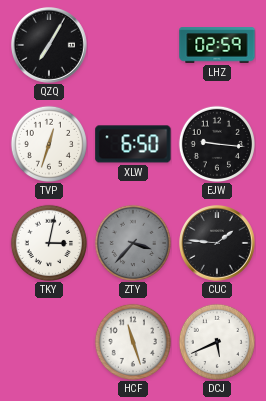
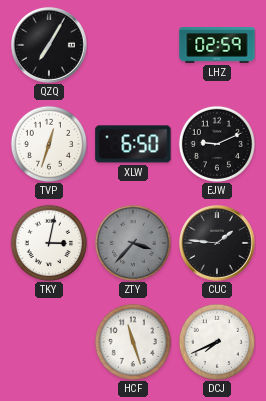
EJW: 9:16 -> 9:11
DCJ: 5:41 -> 7:41
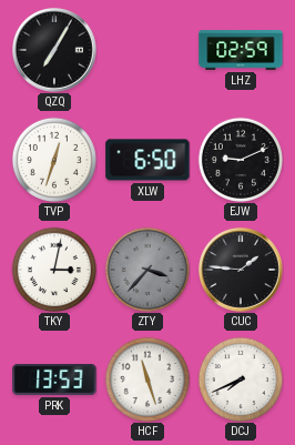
PRK: none -> 13:53
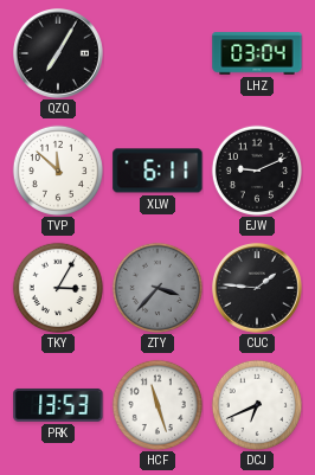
LHZ: 02:59 -> 03:04
TVP: 12:33 -> 11:52
XLW: 6:50 -> 6:11
TKY: 3:02 -> 3:05
DCJ: 7:41 -> 6:41
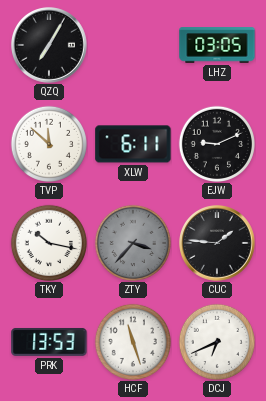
LHZ: 03:04 -> 03:05
TKY: 3:05 -> 10:17
